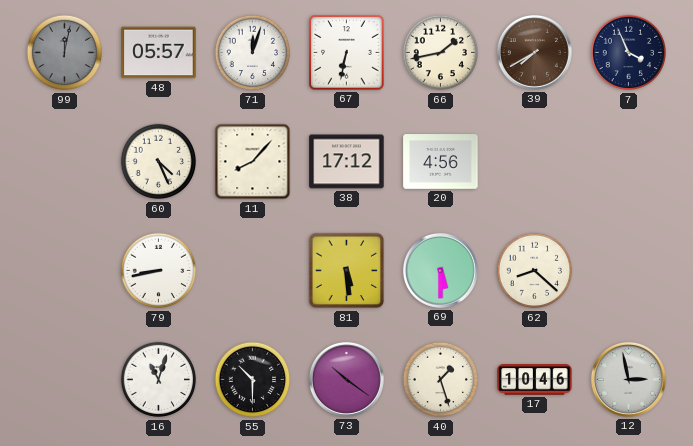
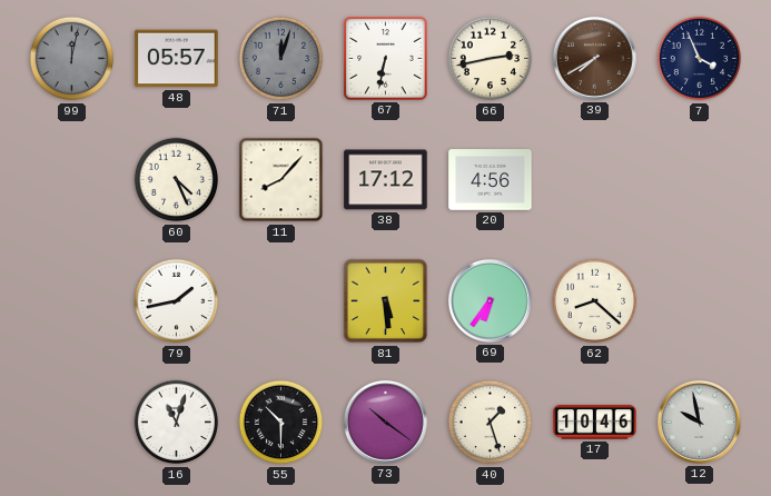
71 dial: white -> grey
66: 1:43 -> 2:43
79: 8:43 -> 1:43
69: 5:30 -> 6:36
12: 2:58 -> 9:58
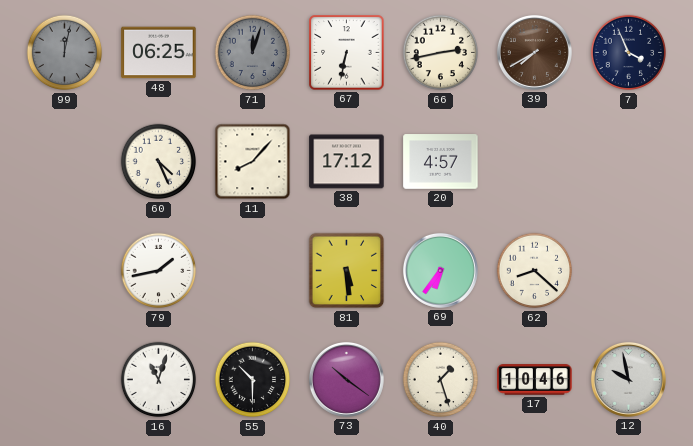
48: 05:57 -> 06:25
20: 4:56 -> 4:57
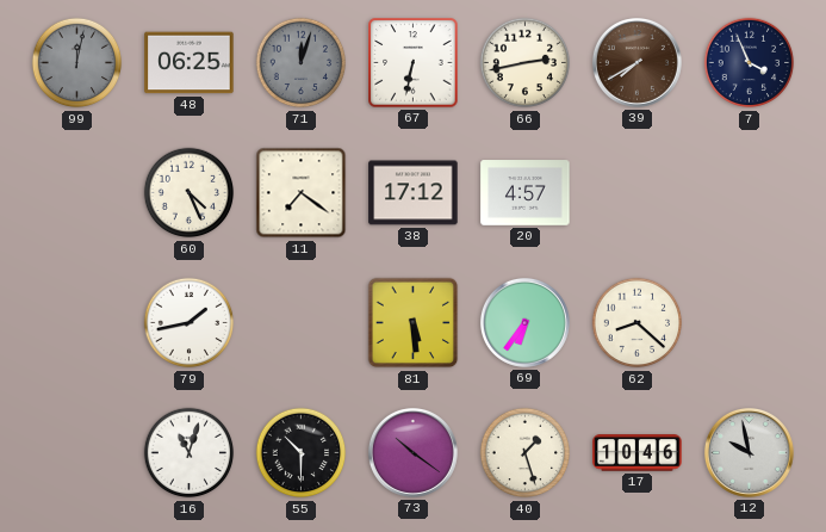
11: 8:07 -> 7:21
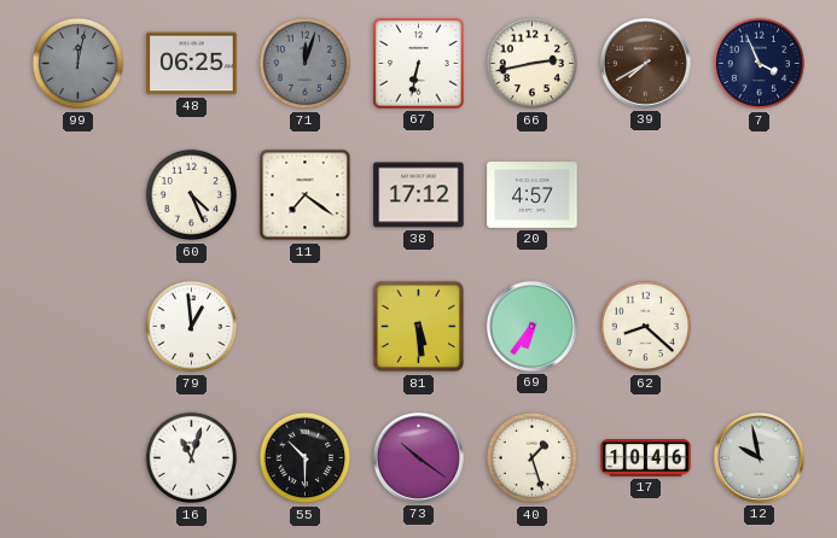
79: 1:43 -> 12:59
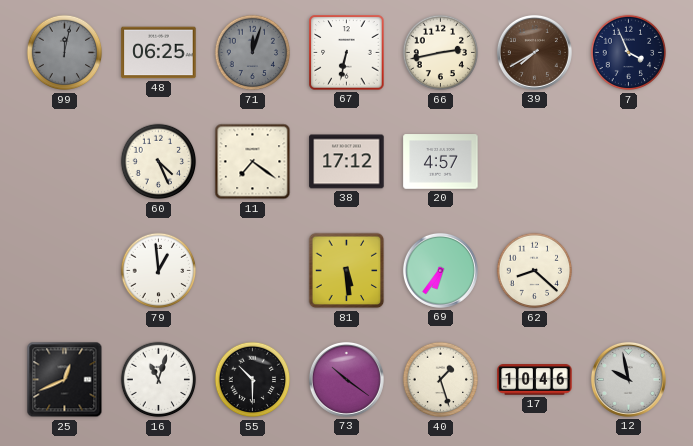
25: none -> 12:41
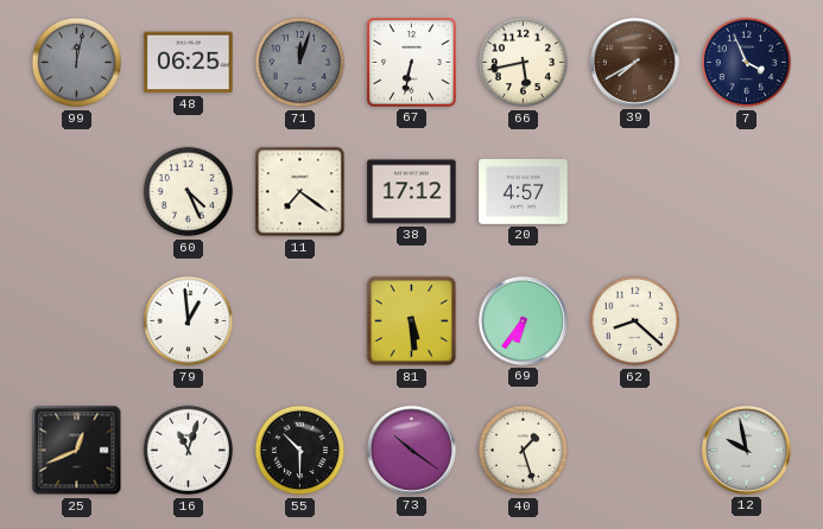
66: 2:43 -> 5:43
17: 10:46 -> none
